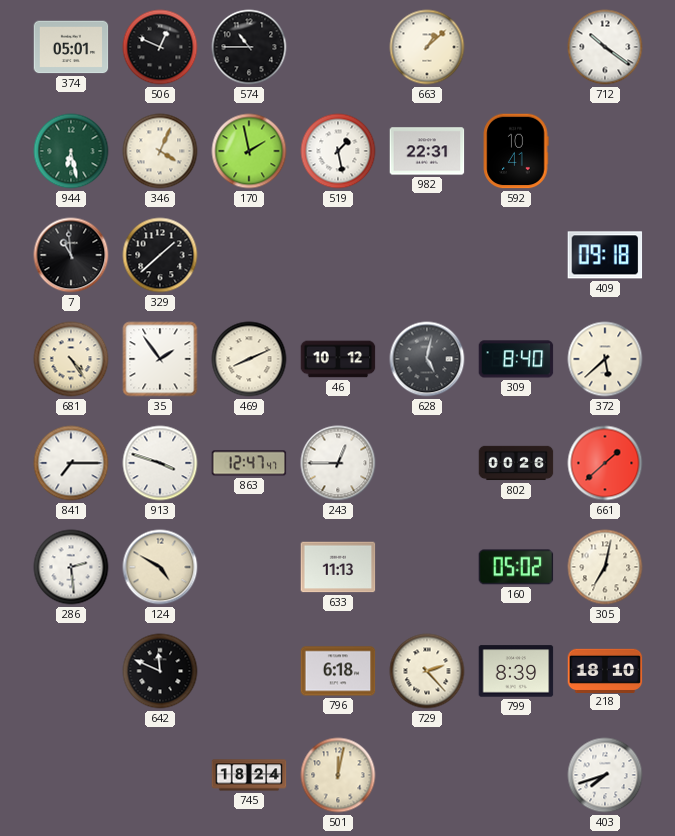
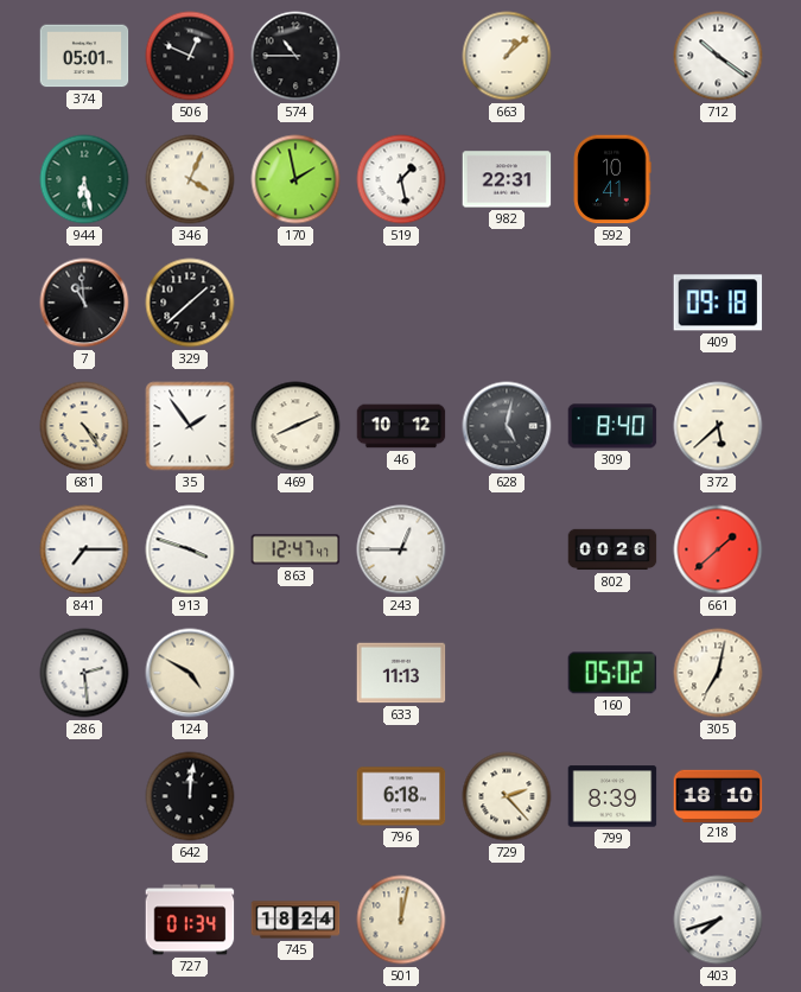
642: 11:49 -> 12:01
727: none -> 01:34
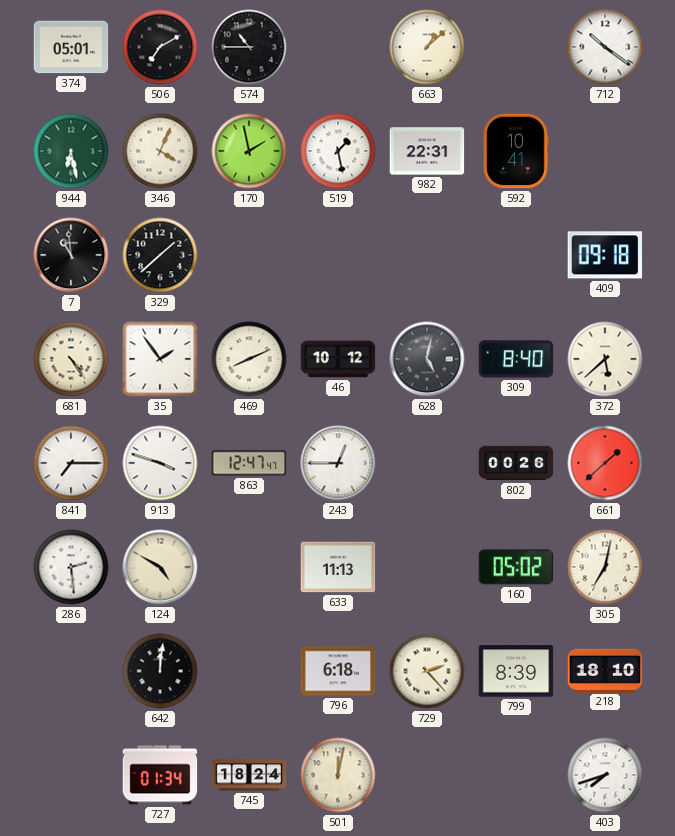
506: 12:49 -> 7:10
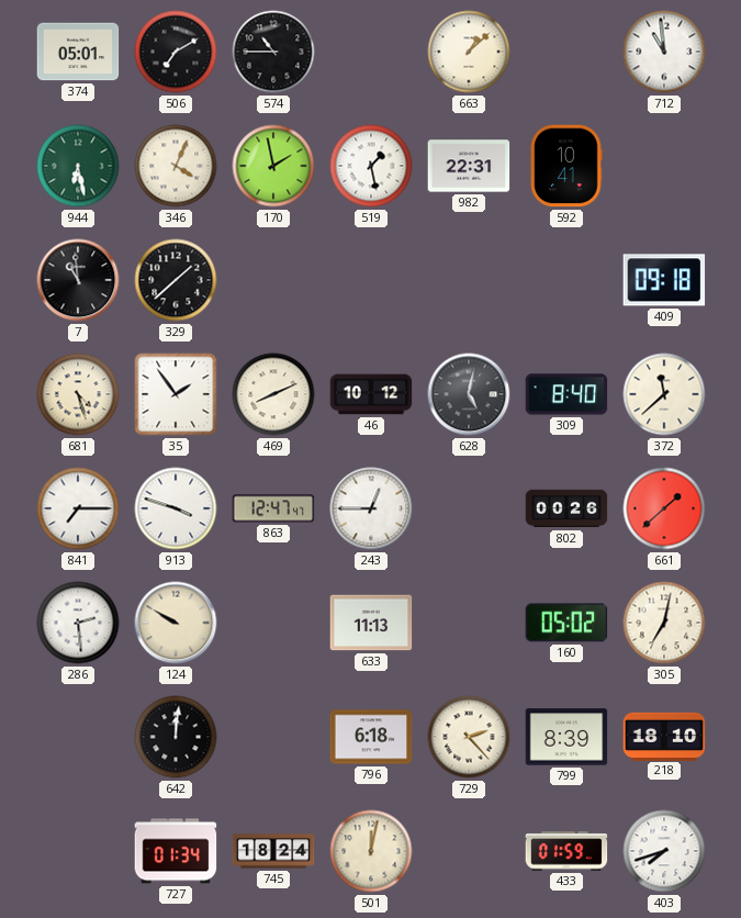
712: 10:21 -> 10:59
681: 4:24 -> 4:27
372: 5:38 -> 11:38
124: 4:50 -> 9:50
433: none -> 01:59
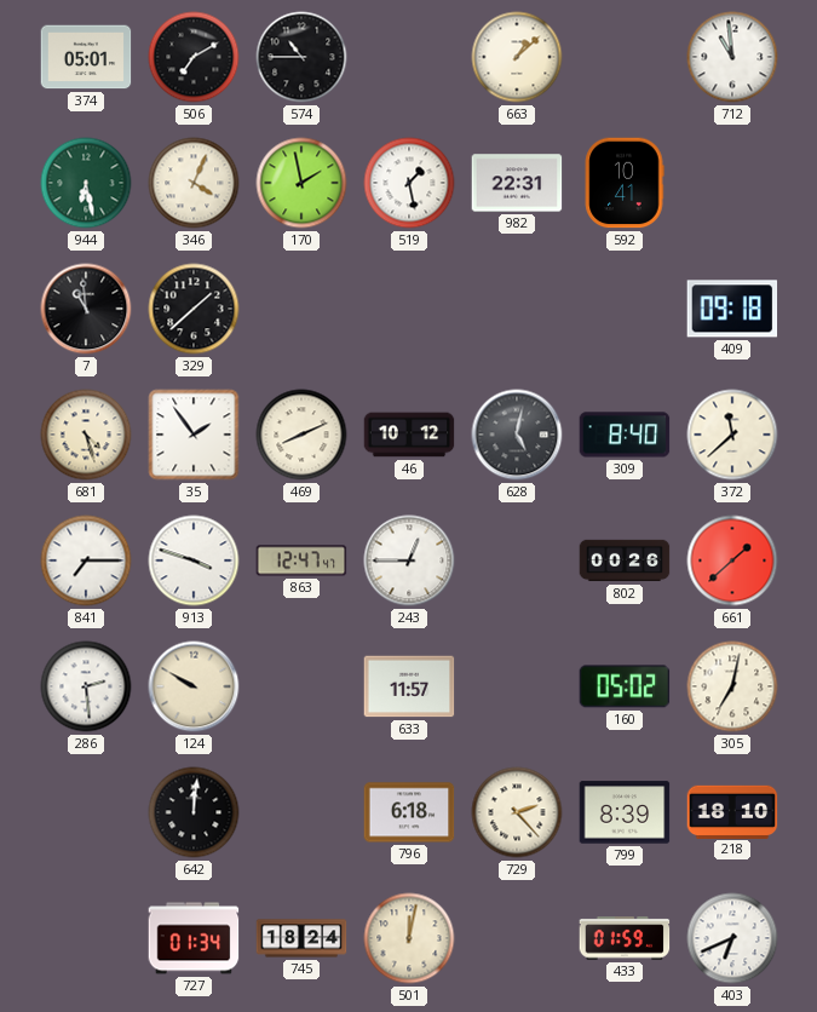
633: 11:13 -> 11:57
403: 7:42 -> 6:41
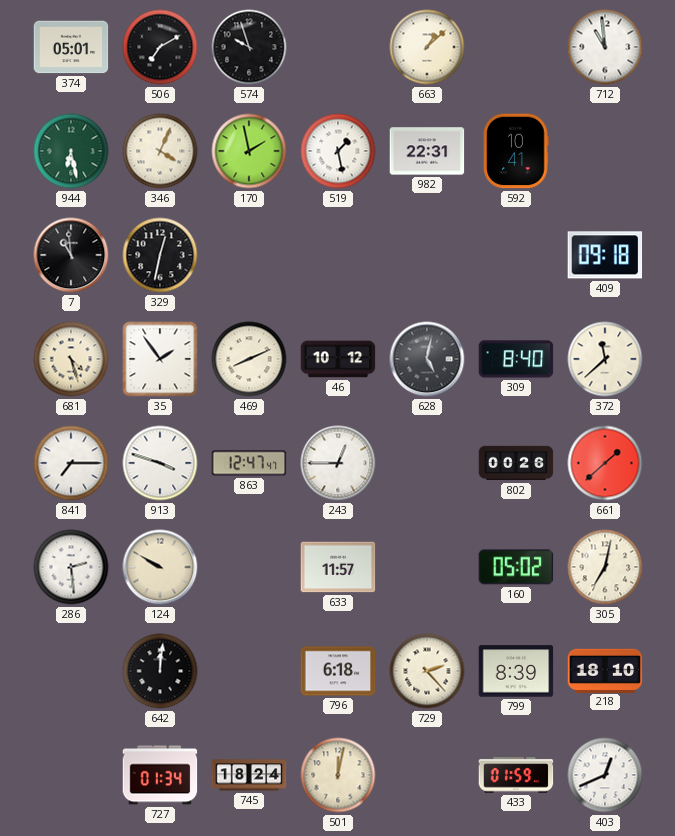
574: 10:45 -> 9:57
329: 1:38 -> 12:32
403: 6:41 -> 12:41
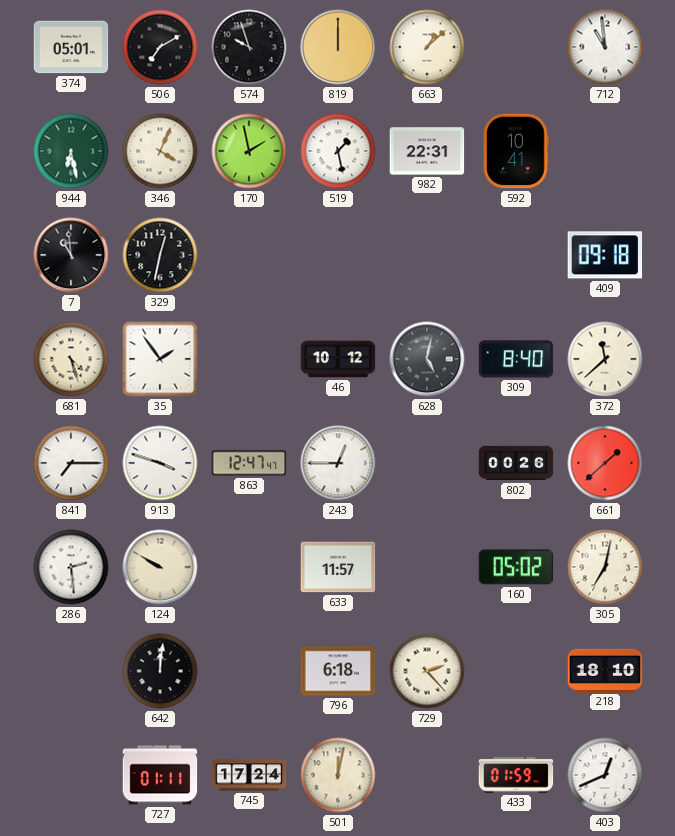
819: none -> 12:00
469: 8:11 -> none
799: 8:39 -> none
727: 01:34 -> 01:11
745: 18:24 -> 17:24
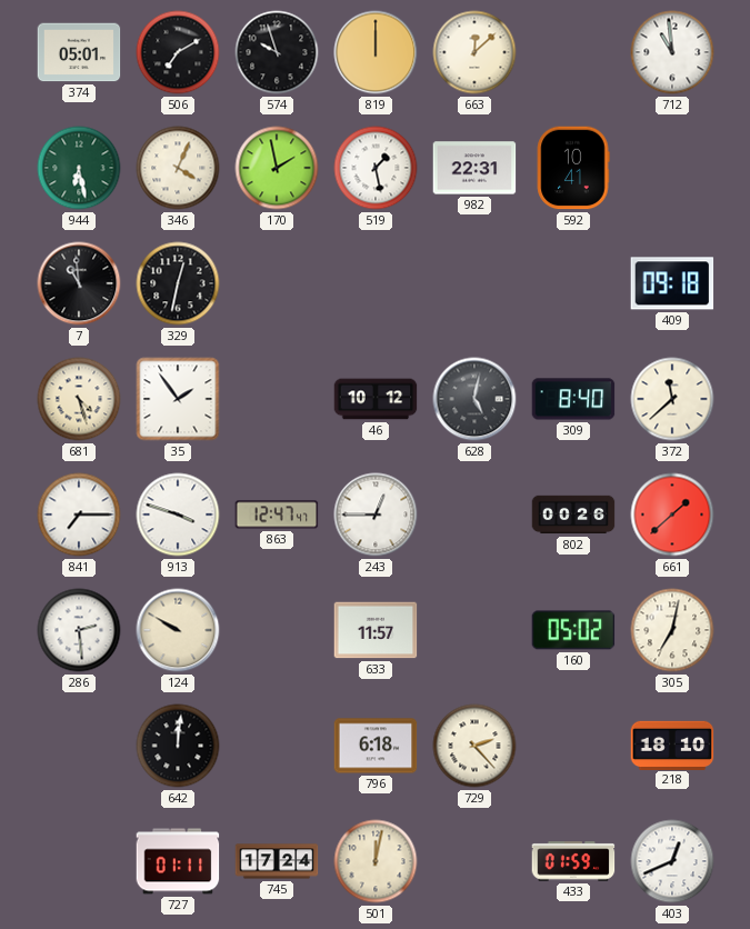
663: 1:08 -> 12:08
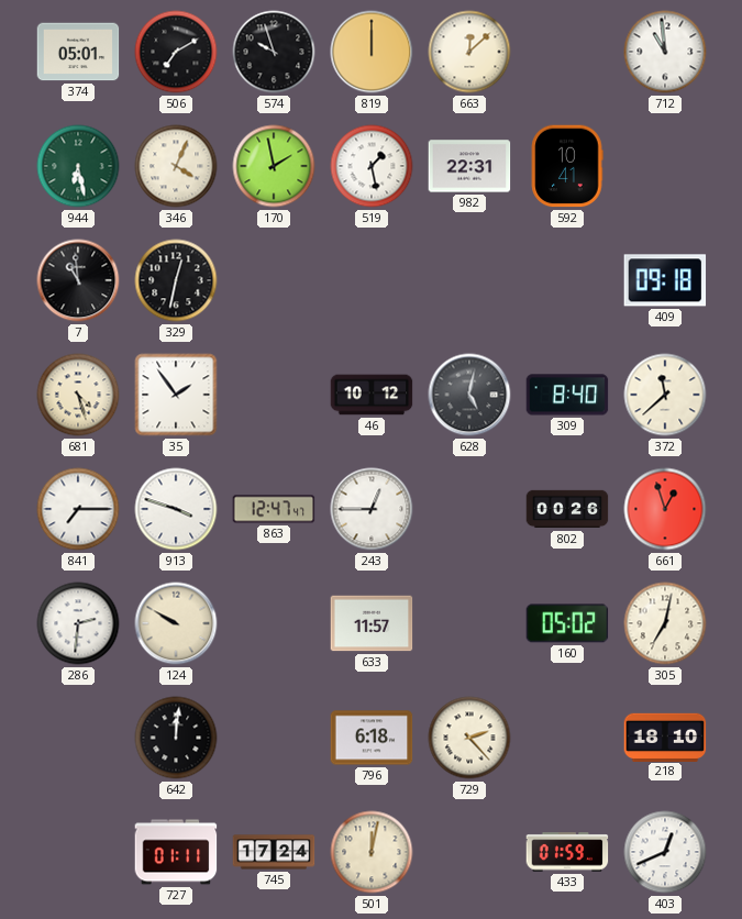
661: 1:38 -> 12:57
286: 2:29 -> 2:31
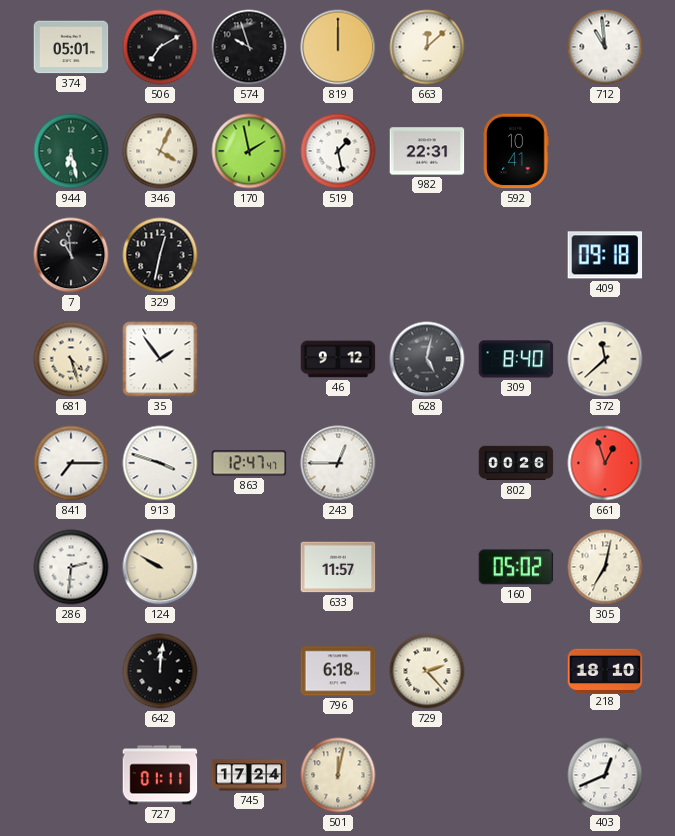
46: 10:12 -> 9:12
433: 01:59 -> none
